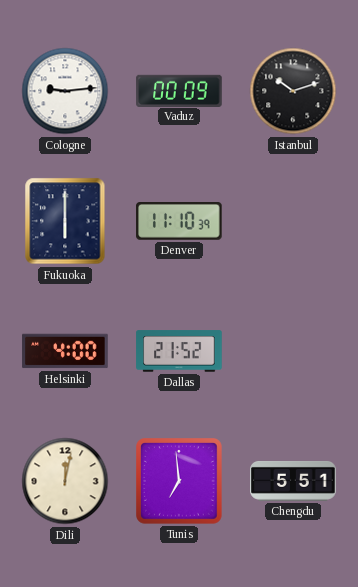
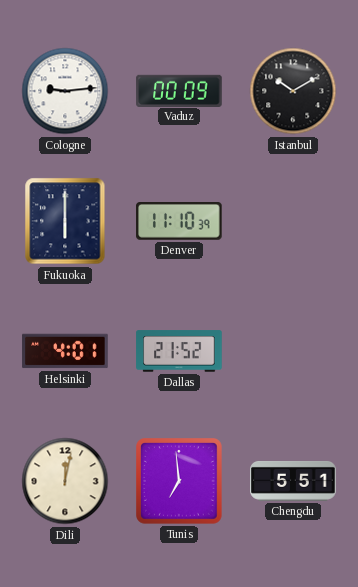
Istanbul: 10:12 -> 10:10
Helsinki: 4:00 -> 4:01
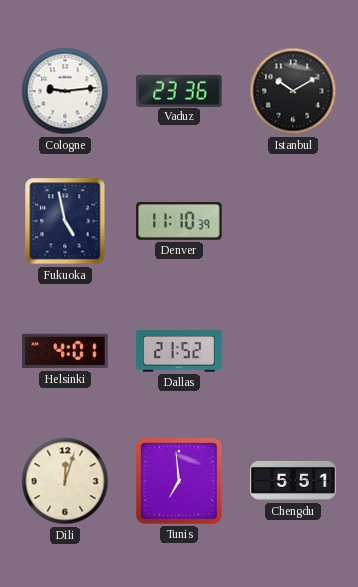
Vaduz: 00:09 -> 23:36
Fukuoka: 6:00 -> 4:58
Dili: 12:02 -> 12:03
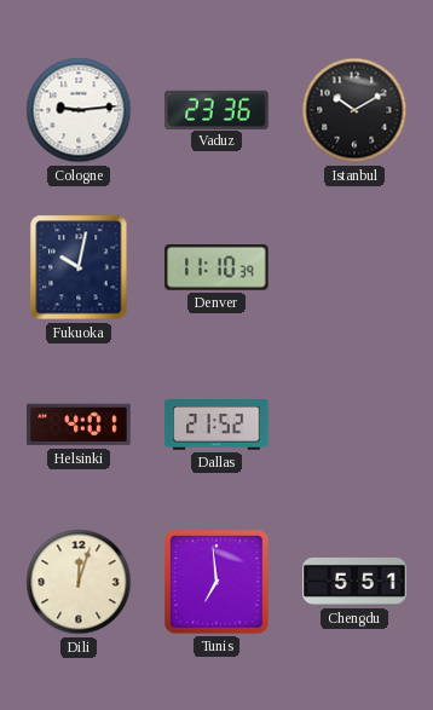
Fukuoka: 4:58 -> 10:02
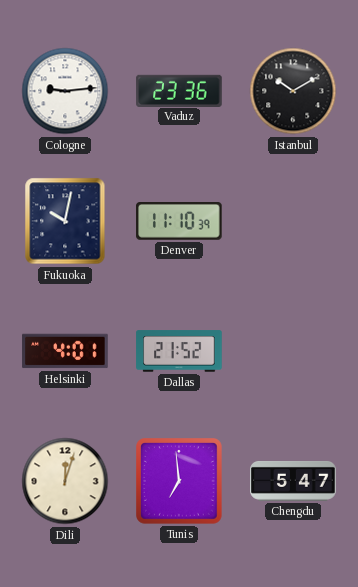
Chengdu: 5:51 -> 5:47
